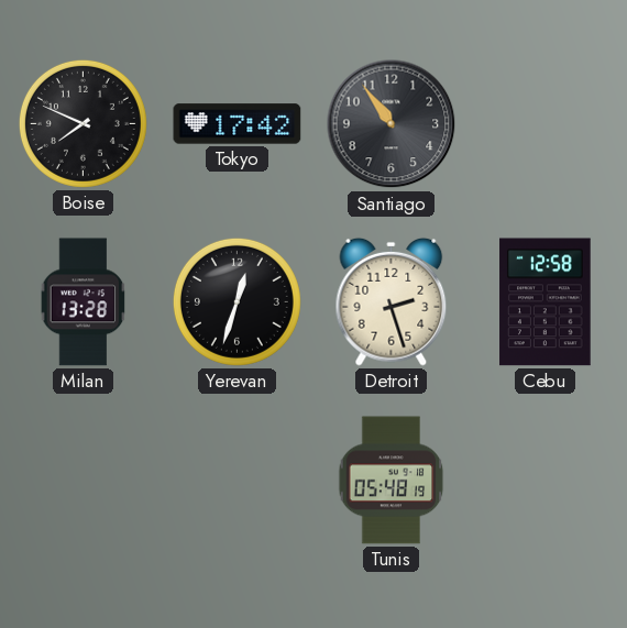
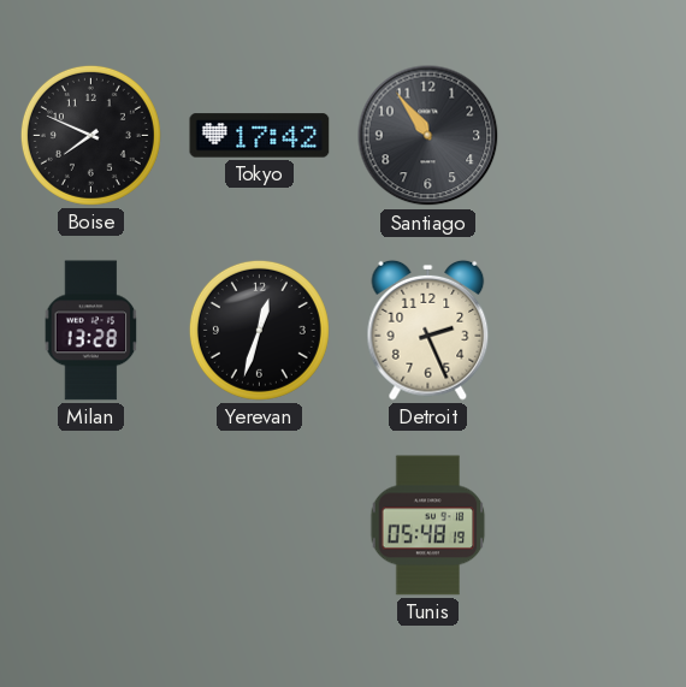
Detroit: 2:27 -> 2:26
Cebu: 12:58 -> none
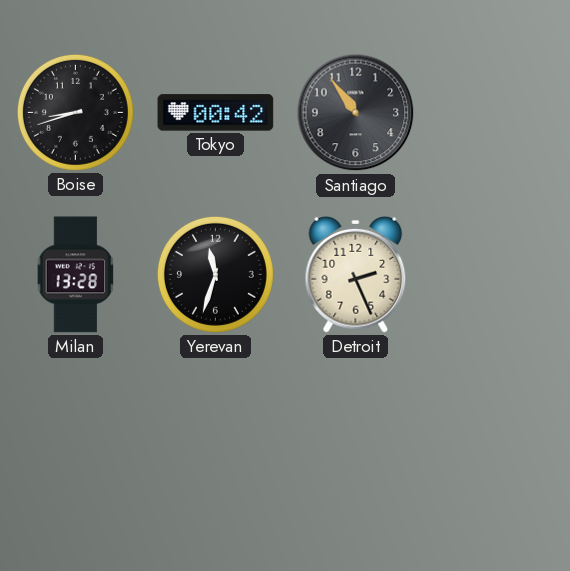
Boise: 7:49 -> 8:42
Tokyo: 17:42 -> 00:42
Yerevan: 12:33 -> 11:33
Tunis: 05:48 -> none
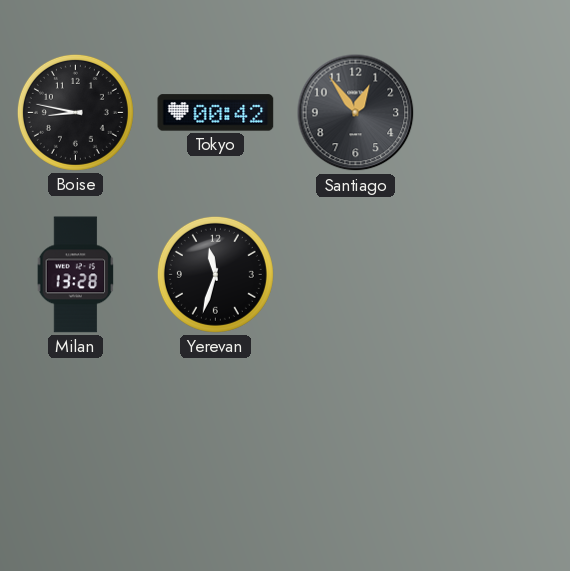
Boise: 8:42 -> 8:47
Santiago: 10:54 -> 12:54
Detroit: 2:26 -> none
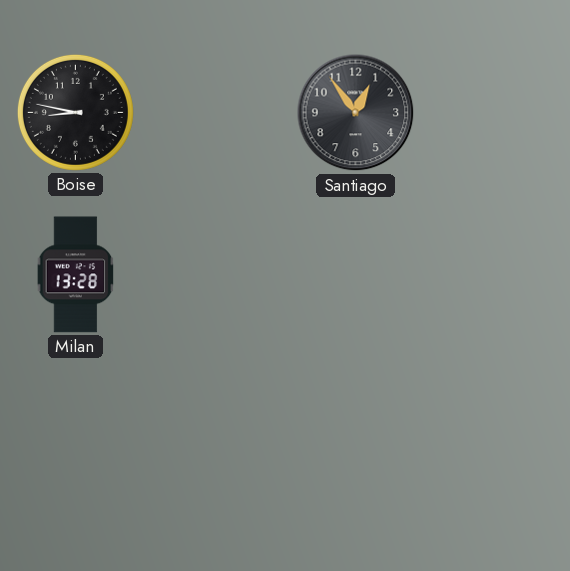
Tokyo: 00:42 -> none
Yerevan: 11:33 -> none
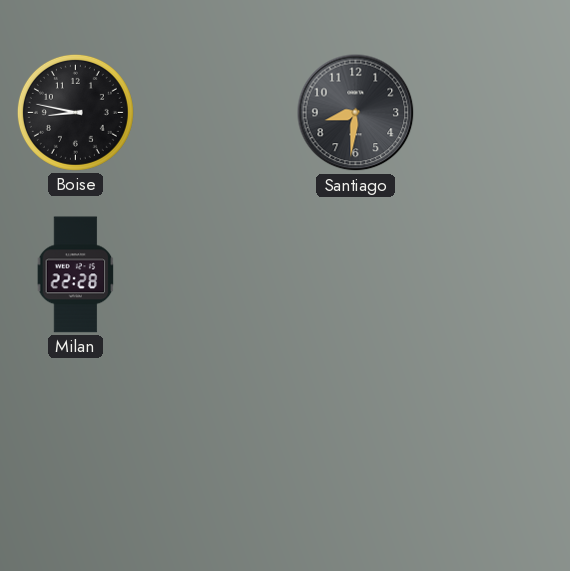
Santiago: 12:54 -> 8:31
Milan: 13:28 -> 22:28
